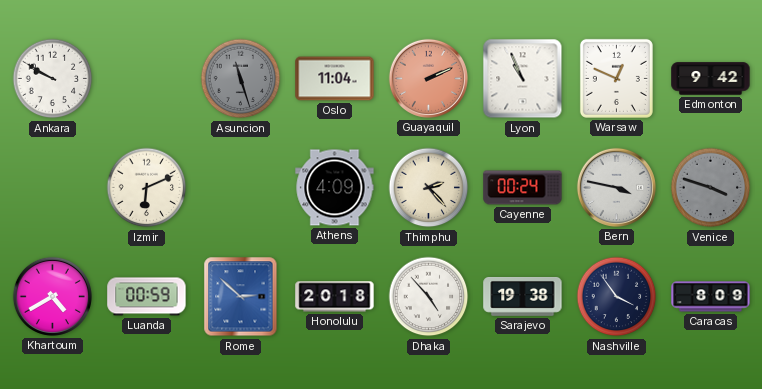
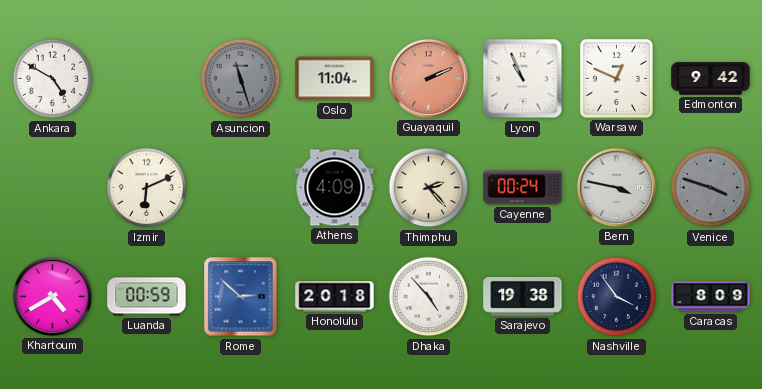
Ankara: 9:50 -> 4:50
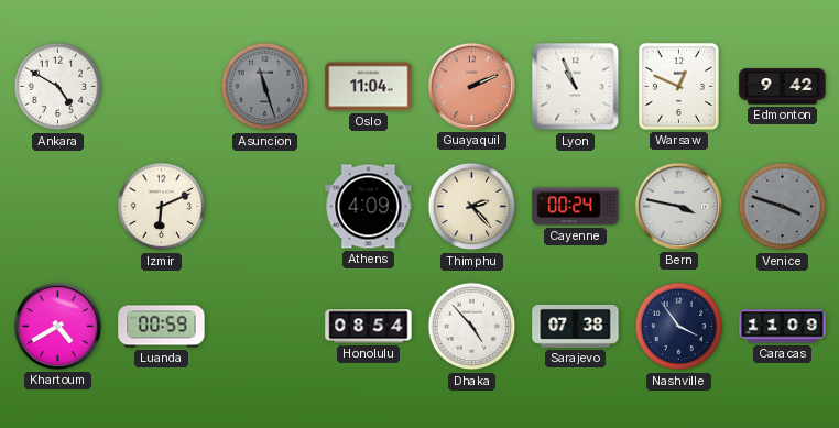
Rome: 2:52 -> none
Honolulu: 20:18 -> 08:54
Sarajevo: 19:38 -> 07:38
Caracas: 8:09 -> 11:09
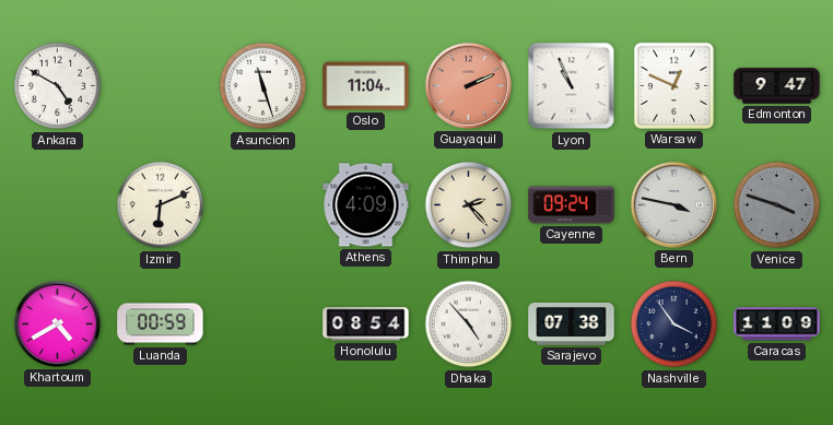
Asuncion dial: grey -> white
Edmonton: 9:42 -> 9:47
Cayenne: 00:24 -> 09:24
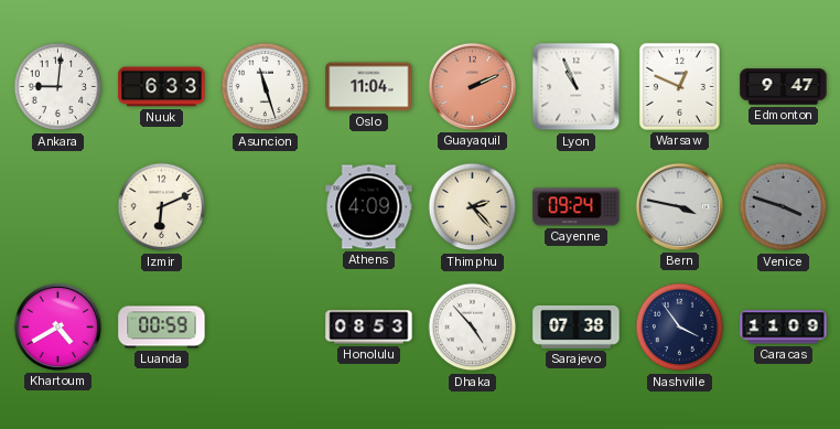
Ankara: 4:50 -> 9:01
Nuuk: none -> 6:33
Honolulu: 08:54 -> 08:53
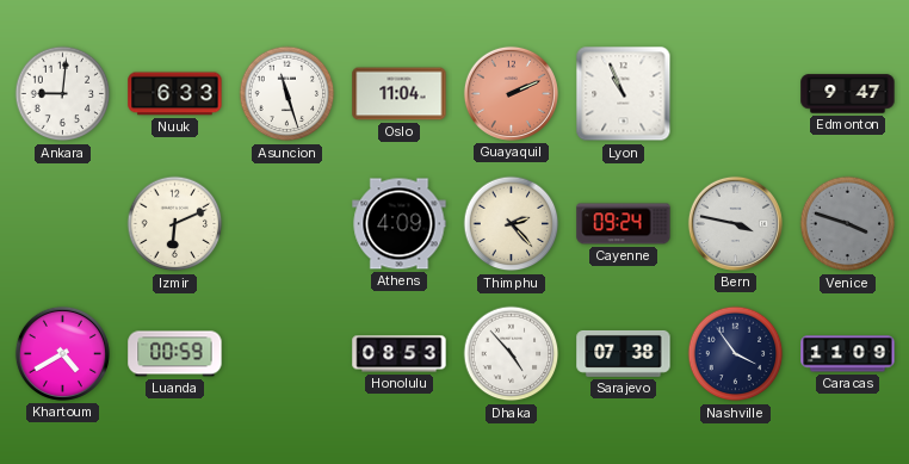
Warsaw: 12:49 -> none
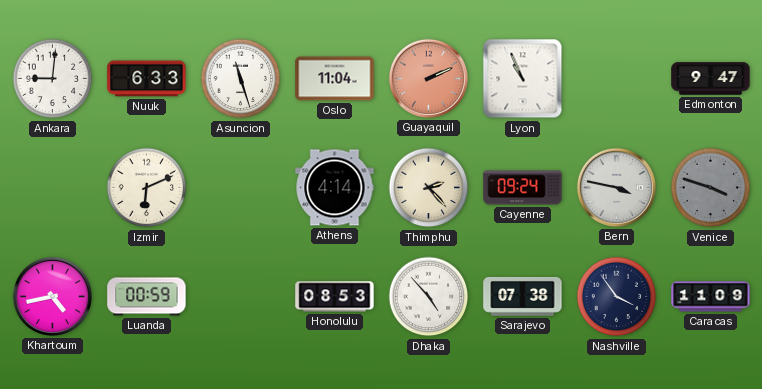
Athens: 4:09 -> 4:14
Khartoum: 4:40 -> 4:43
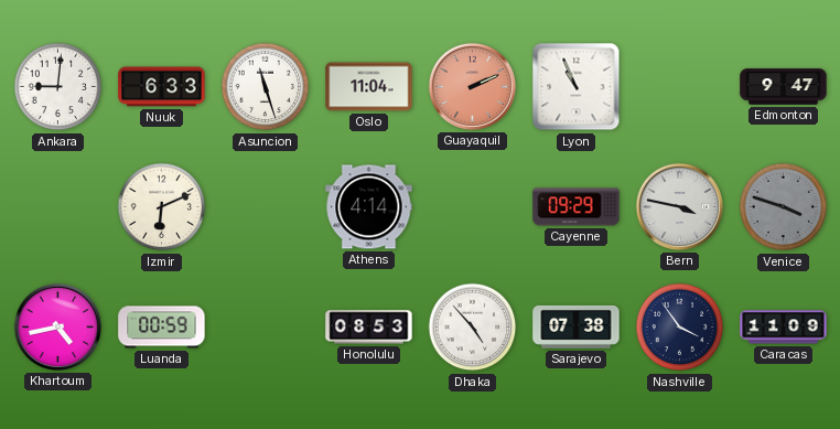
Thimphu: 2:23 -> none
Cayenne: 09:24 -> 09:29
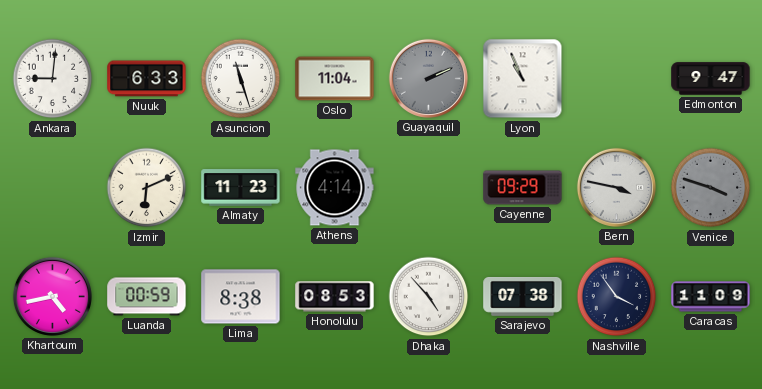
Guayaquil dial: salmon -> grey
Almaty: none -> 11:23
Lima: none -> 8:38
